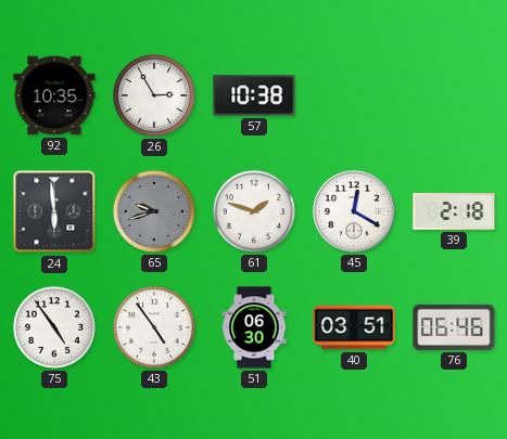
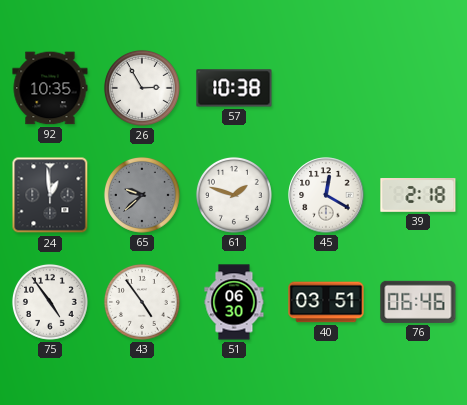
24: 5:59 -> 12:59
65: 9:42 -> 9:38
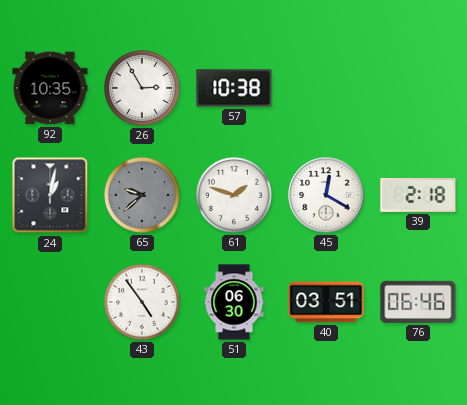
24: 12:59 -> 1:02
75: 4:54 -> none
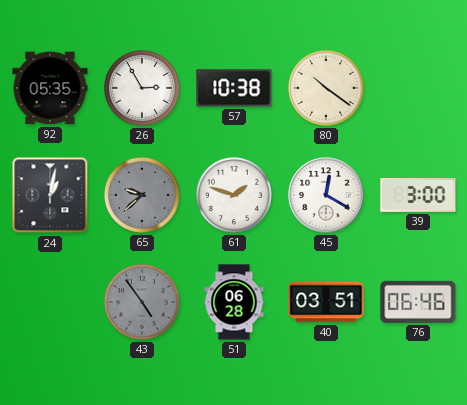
92: 10:35 -> 05:35
80: none -> 10:21
39: 2:18 -> 3:00
43 dial: white -> grey
51: 06:30 -> 06:28
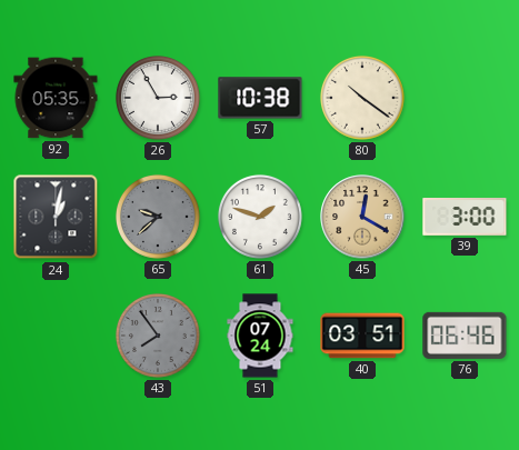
45 dial: white -> champagne
43: 4:54 -> 7:54
51: 06:28 -> 07:24
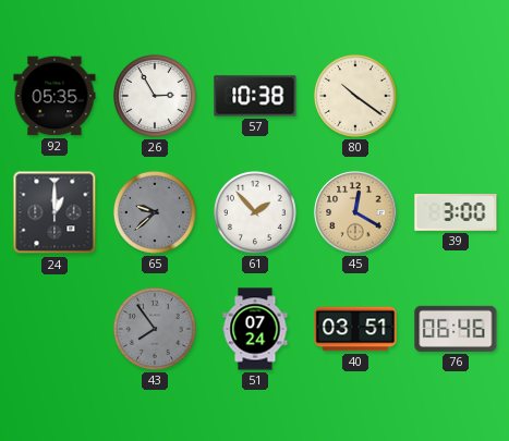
24: 1:02 -> 1:00
61: 1:48 -> 1:53
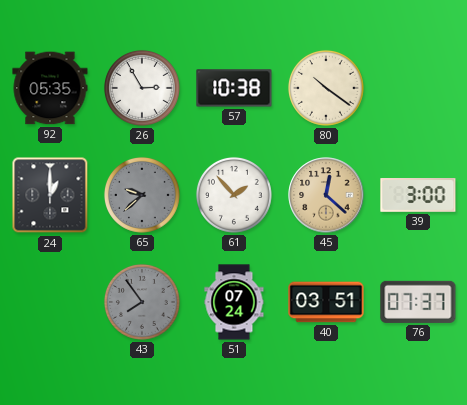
45: 12:20 -> 12:22
76: 06:46 -> 07:37
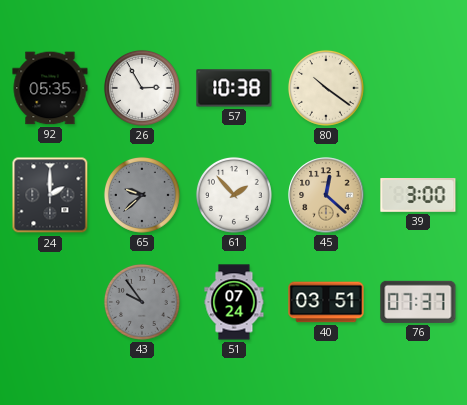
24: 1:00 -> 2:00
43: 7:54 -> 9:54
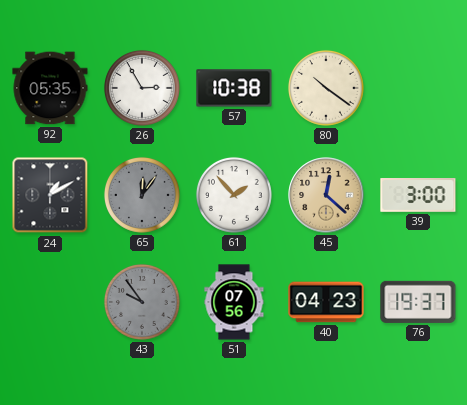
24: 2:00 -> 1:10
65: 9:38 -> 12:06
51: 07:24 -> 07:56
40: 03:51 -> 04:23
76: 07:37 -> 19:37
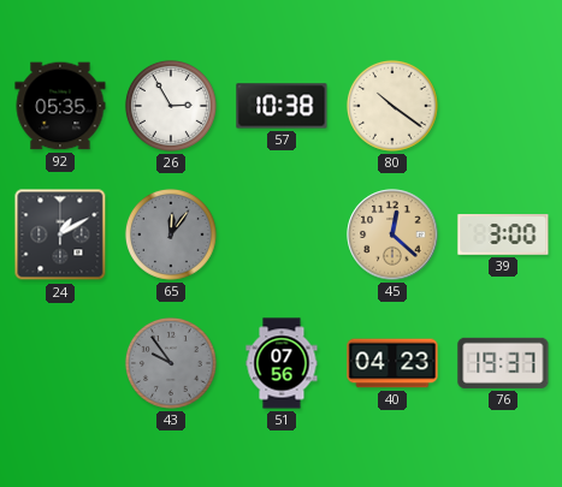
61: 1:53 -> none
